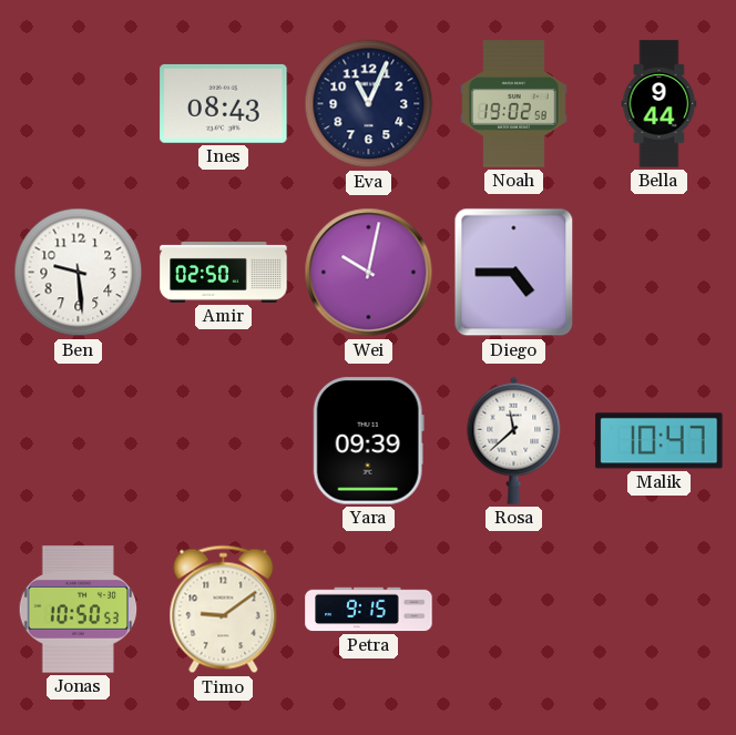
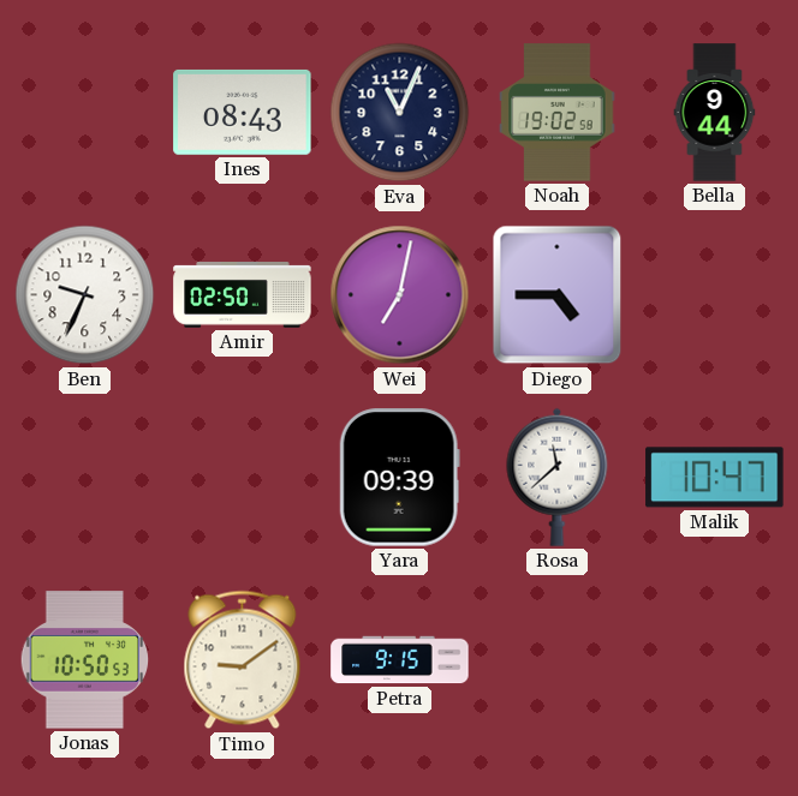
Ben: 9:29 -> 9:34
Wei: 10:02 -> 7:02
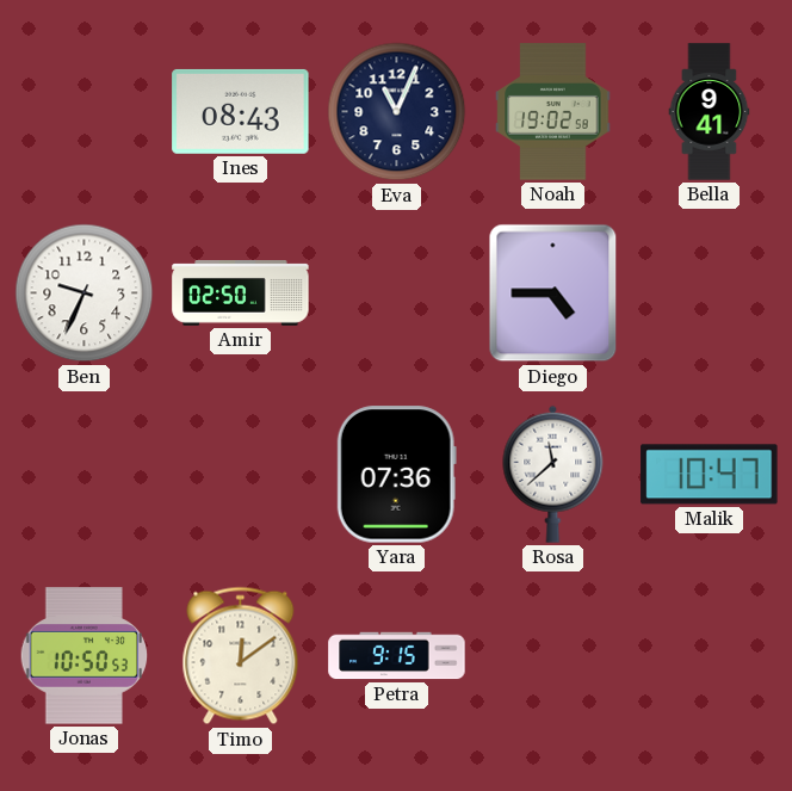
Bella: 9:44 -> 9:41
Wei: 7:02 -> none
Yara: 09:39 -> 07:36
Timo: 9:09 -> 12:09
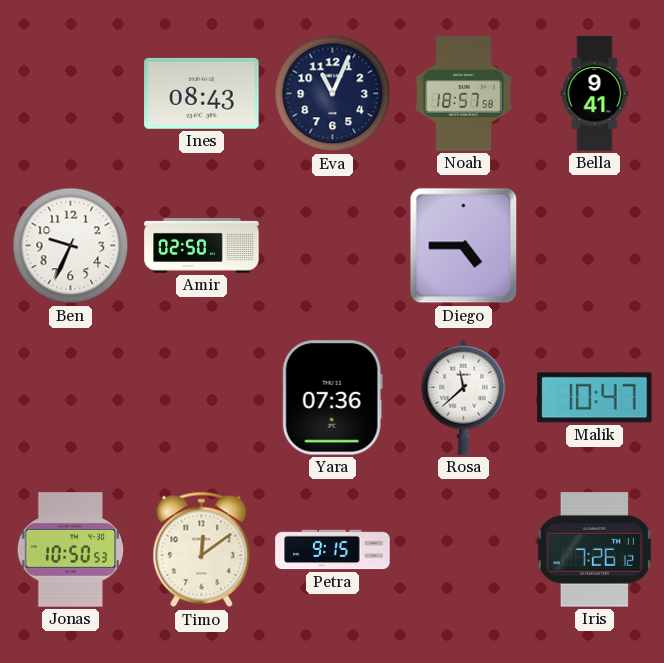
Noah: 19:02 -> 18:57
Iris: none -> 7:26
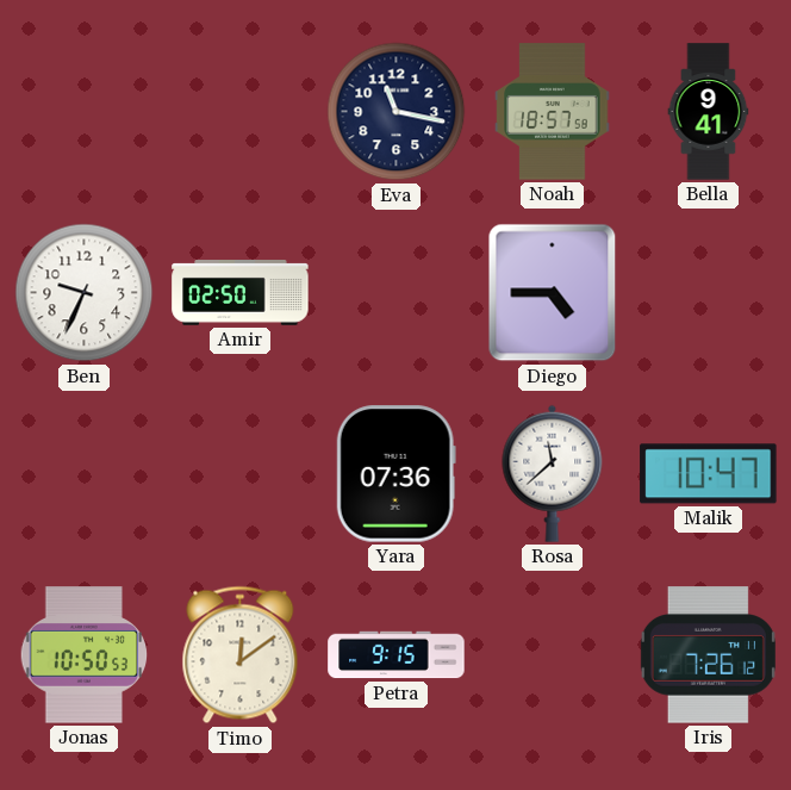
Ines: 08:43 -> none
Eva: 11:04 -> 11:17
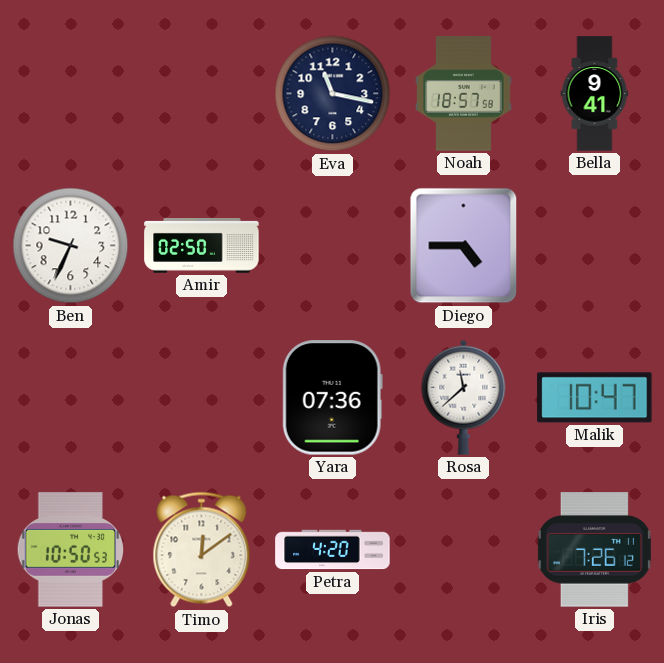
Petra: 9:15 -> 4:20
